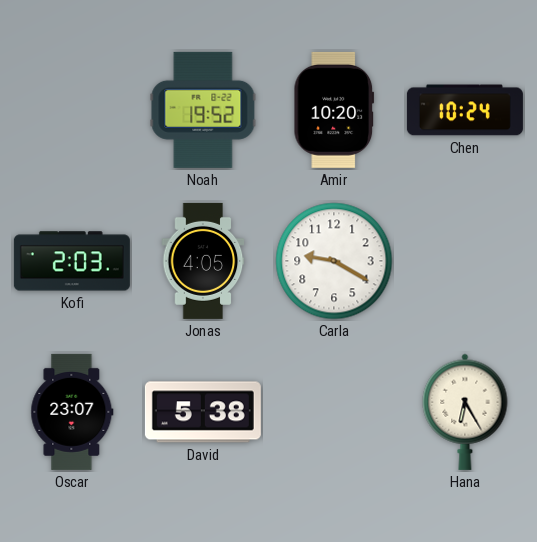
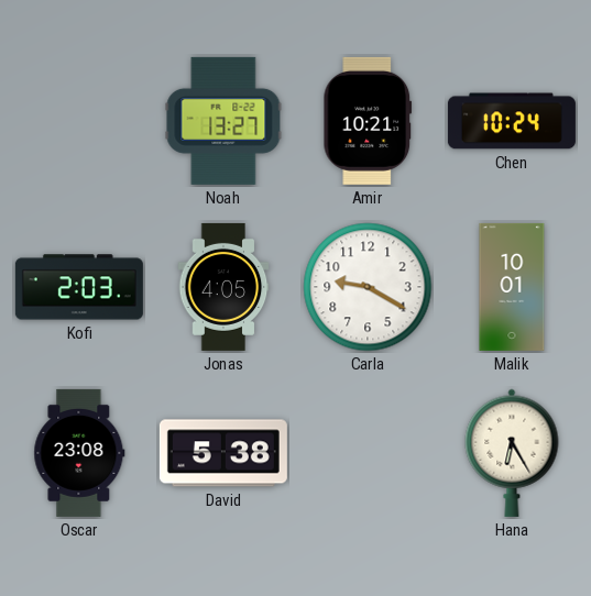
Noah: 19:52 -> 13:27
Amir: 10:20 -> 10:21
Malik: none -> 10:01
Oscar: 23:07 -> 23:08
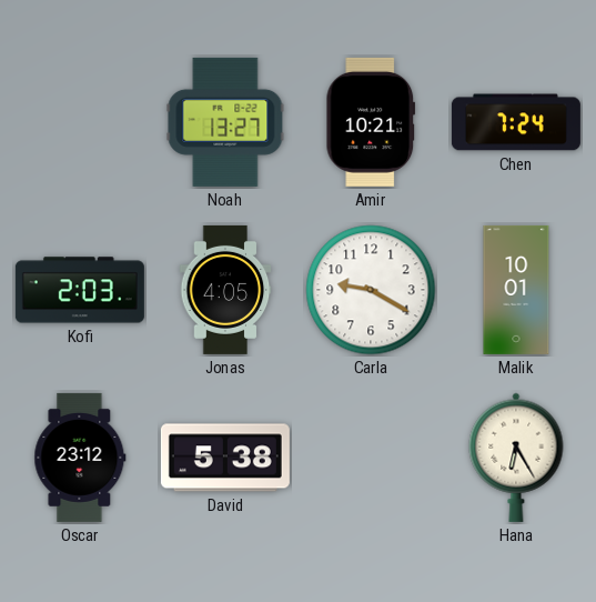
Chen: 10:24 -> 7:24
Oscar: 23:08 -> 23:12
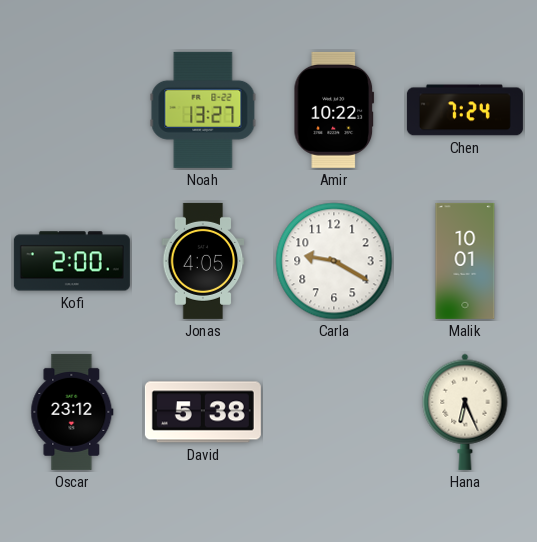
Amir: 10:21 -> 10:22
Kofi: 2:03 -> 2:00
Hana: 6:25 -> 6:26
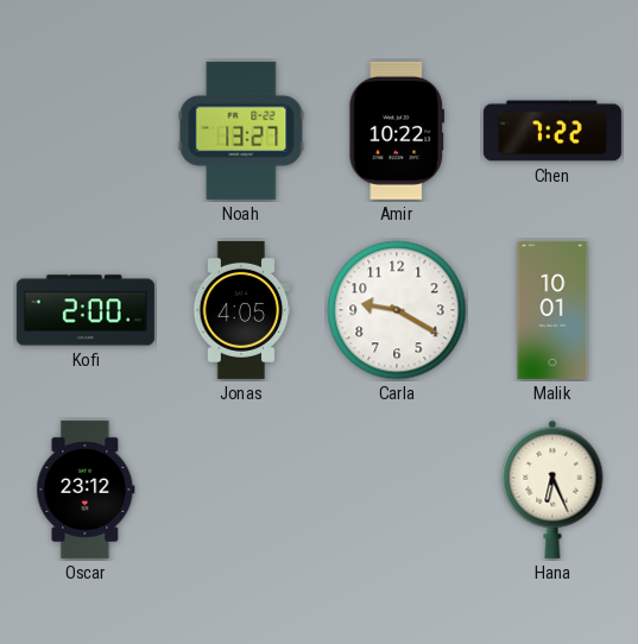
Chen: 7:24 -> 7:22
David: 5:38 -> none
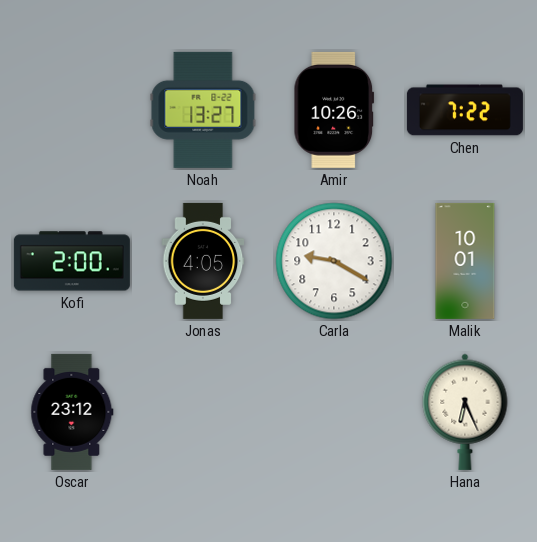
Amir: 10:22 -> 10:26
